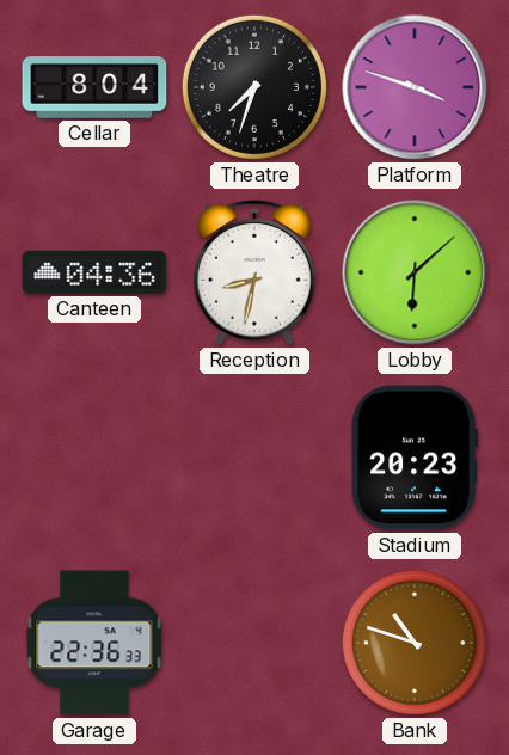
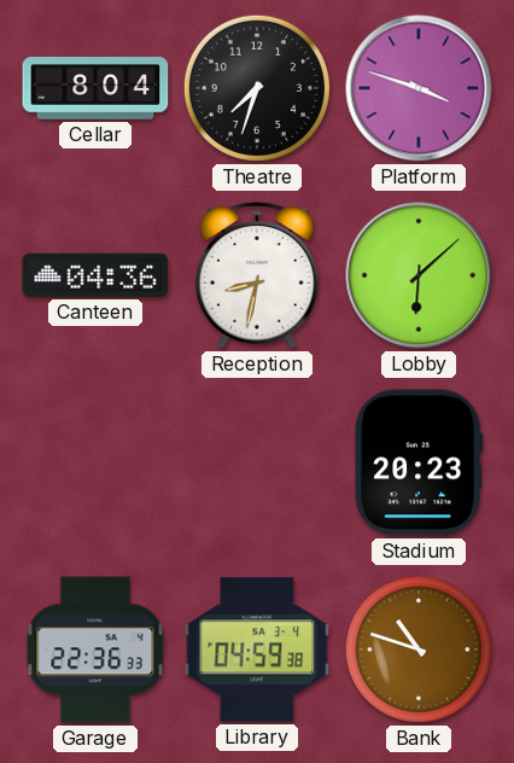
Library: none -> 04:59
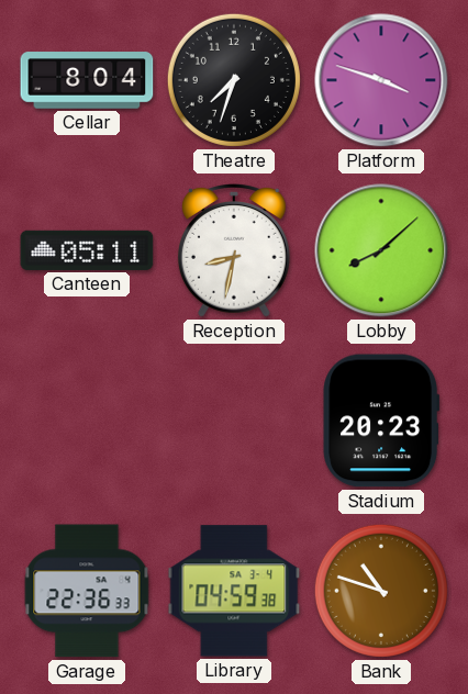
Canteen: 04:36 -> 05:11
Lobby: 6:08 -> 8:08
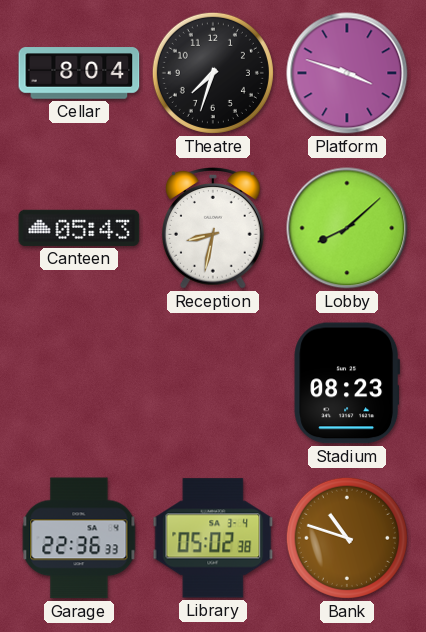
Canteen: 05:11 -> 05:43
Stadium: 20:23 -> 08:23
Library: 04:59 -> 05:02
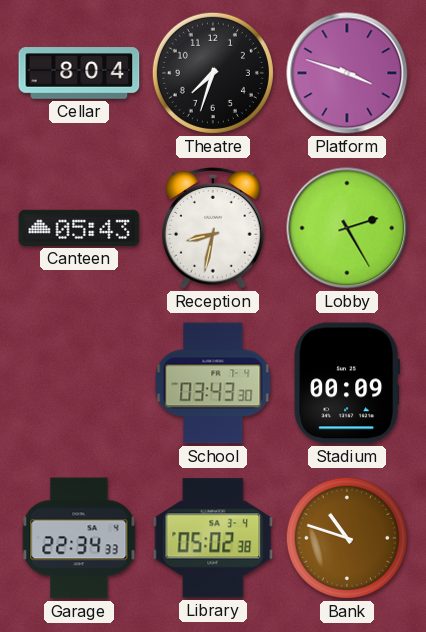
Lobby: 8:08 -> 2:25
School: none -> 03:43
Stadium: 08:23 -> 00:09
Garage: 22:36 -> 22:34
